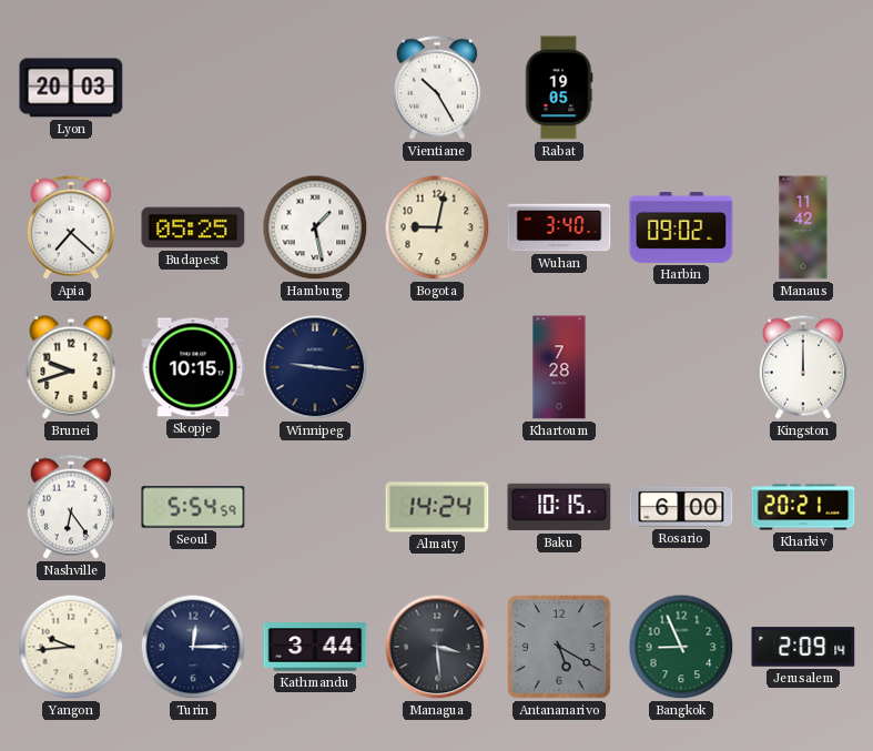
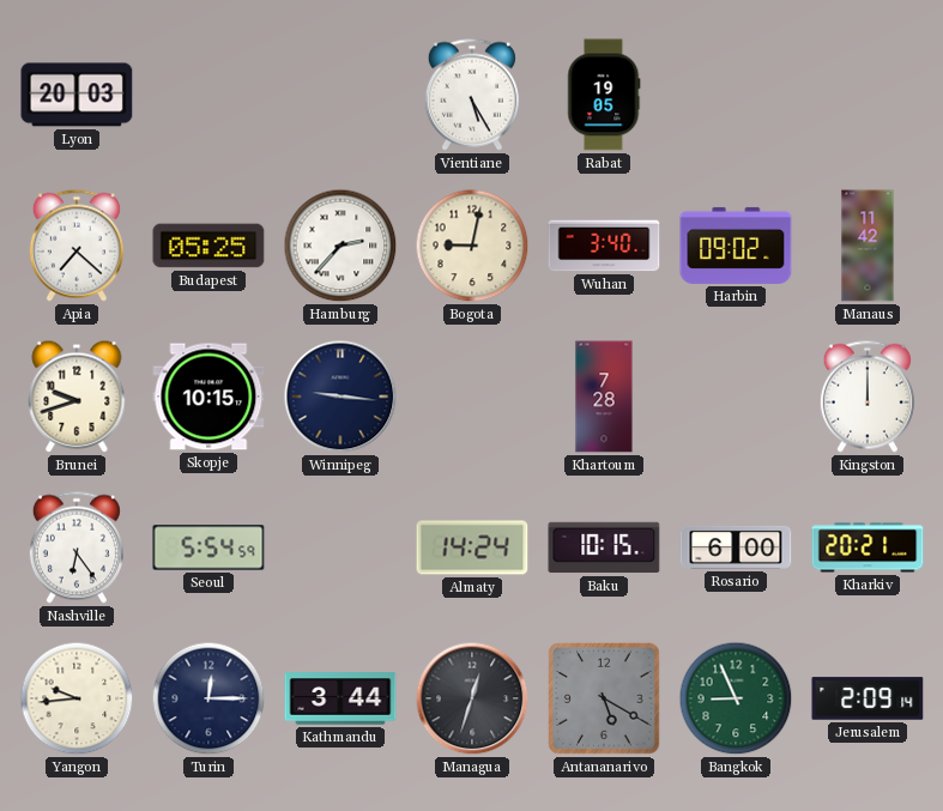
Vientiane: 10:25 -> 5:25
Hamburg: 1:28 -> 2:37
Managua: 3:29 -> 12:33
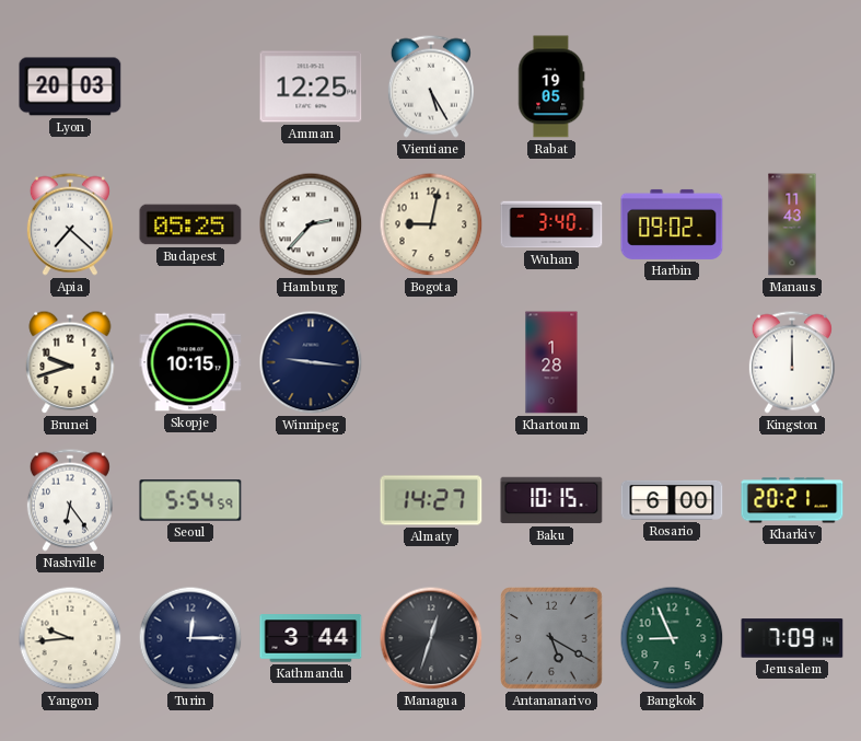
Amman: none -> 12:25
Manaus: 11:42 -> 11:43
Khartoum: 7:28 -> 1:28
Almaty: 14:24 -> 14:27
Jerusalem: 2:09 -> 7:09
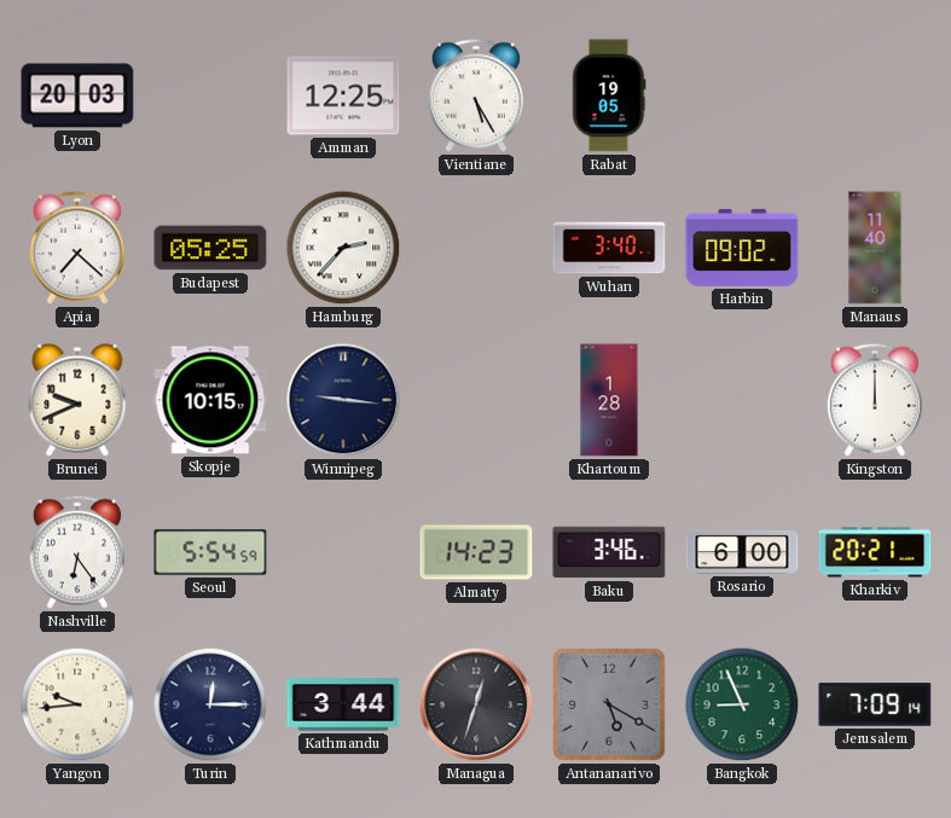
Bogota: 9:02 -> none
Manaus: 11:43 -> 11:40
Brunei: 9:42 -> 9:41
Almaty: 14:27 -> 14:23
Baku: 10:15 -> 3:46
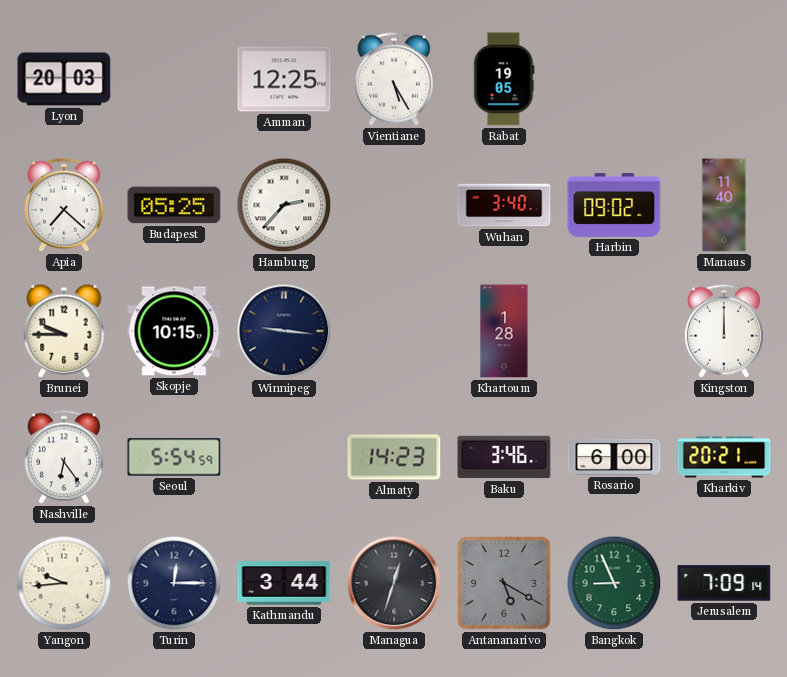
Brunei: 9:41 -> 9:45
